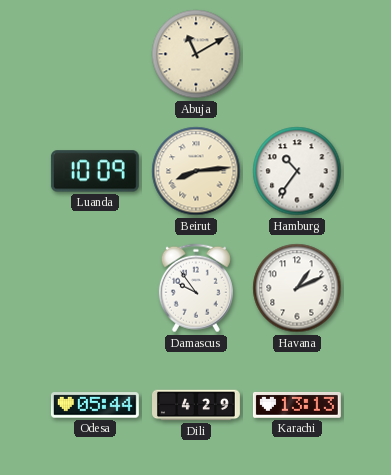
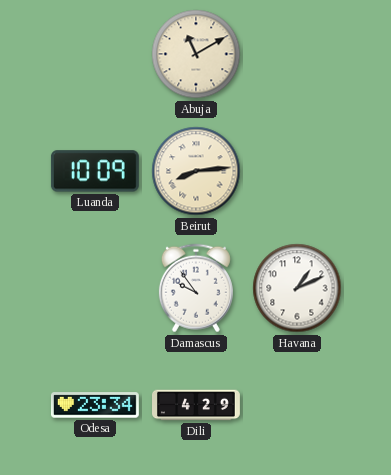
Hamburg: 10:36 -> none
Odesa: 05:44 -> 23:34
Karachi: 13:13 -> none
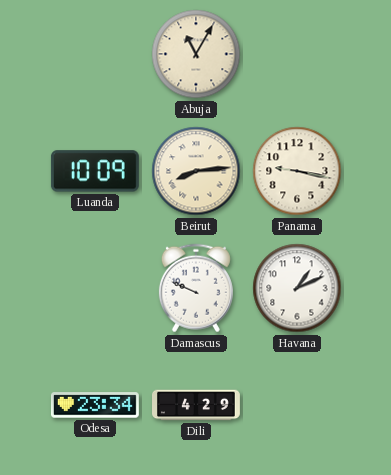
Abuja: 11:10 -> 11:05
Panama: none -> 9:17
Damascus: 9:54 -> 9:49
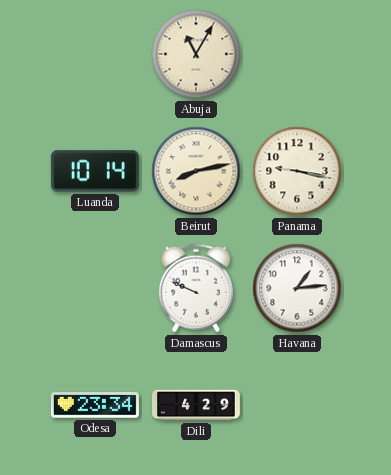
Luanda: 10:09 -> 10:14
Beirut: 8:14 -> 8:13
Havana: 1:11 -> 1:14
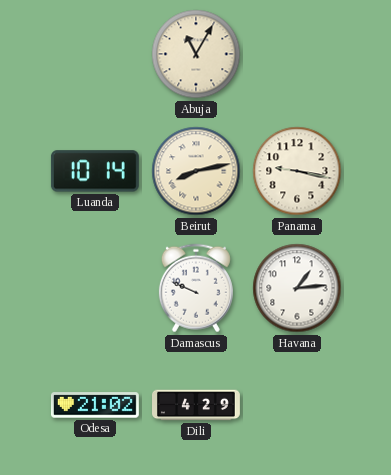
Odesa: 23:34 -> 21:02
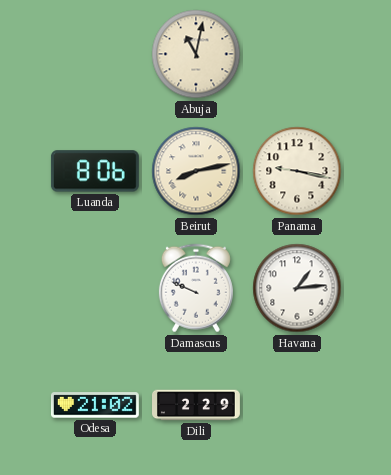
Abuja: 11:05 -> 11:02
Luanda: 10:14 -> 8:06
Dili: 4:29 -> 2:29
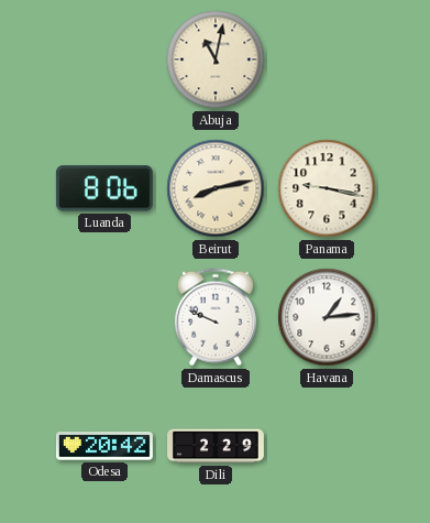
Odesa: 21:02 -> 20:42
